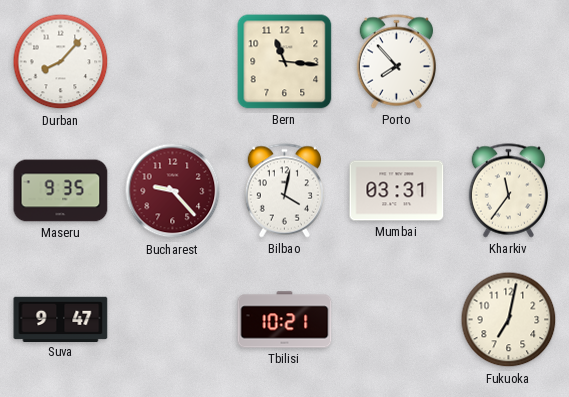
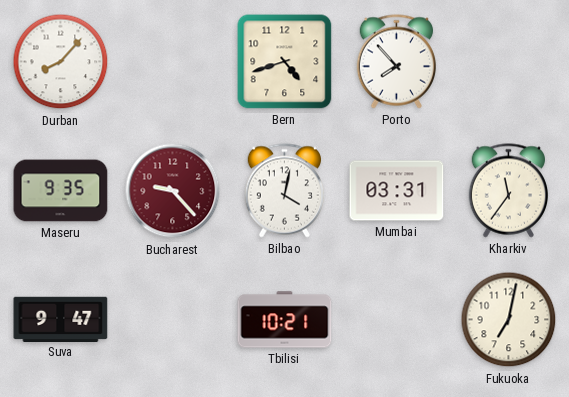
Bern: 11:16 -> 4:42
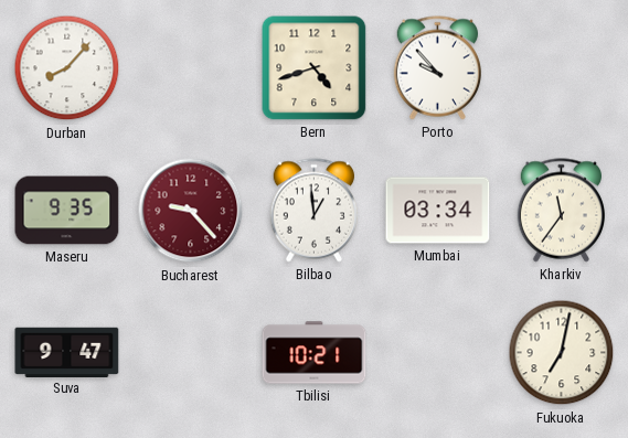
Porto: 7:53 -> 9:53
Bilbao: 4:02 -> 12:59
Mumbai: 03:31 -> 03:34
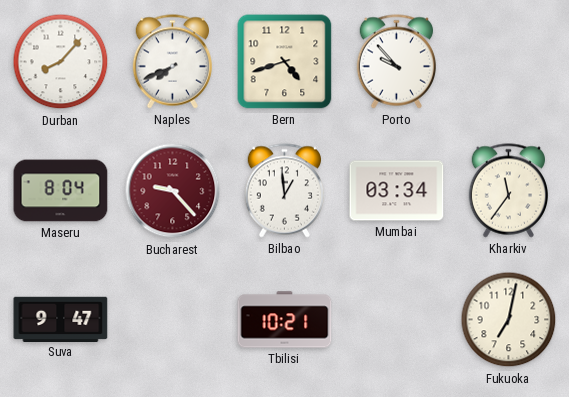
Naples: none -> 7:41
Maseru: 9:35 -> 8:04
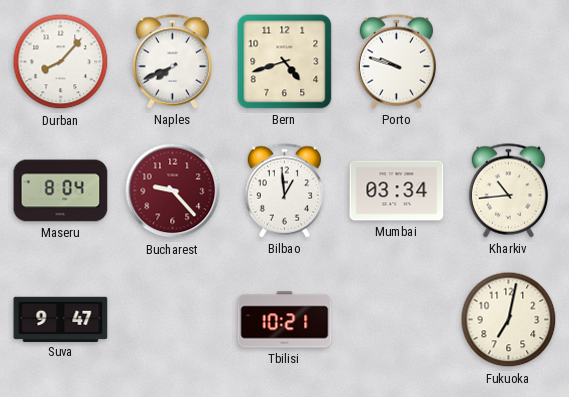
Porto: 9:53 -> 9:48
Kharkiv: 11:36 -> 10:44
